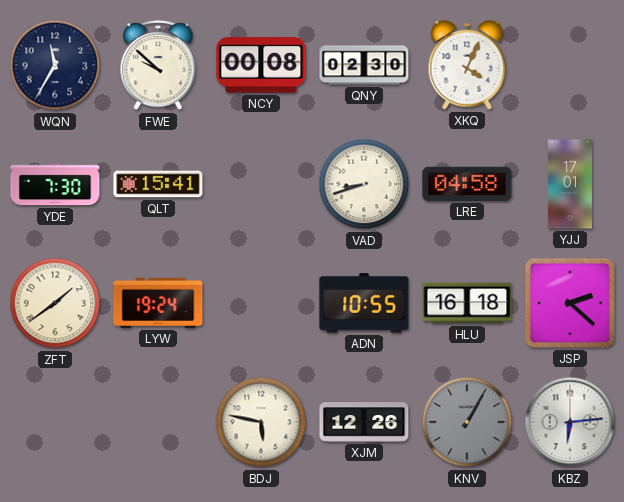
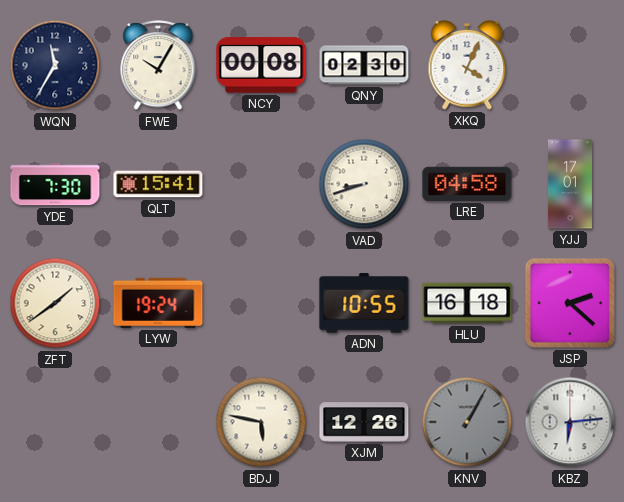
FWE: 9:52 -> 10:05
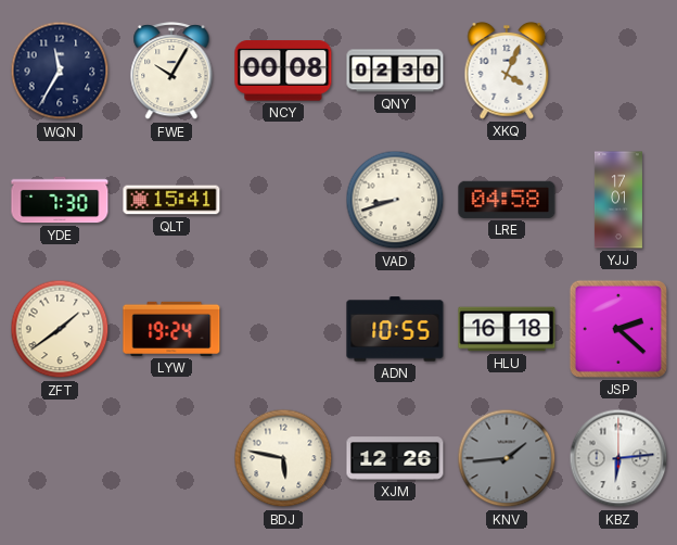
KNV: 1:05 -> 1:44
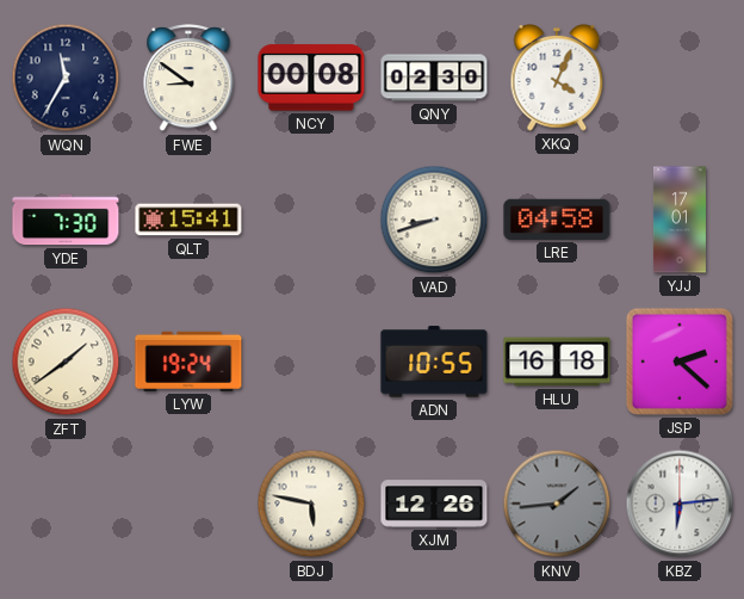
FWE: 10:05 -> 8:51
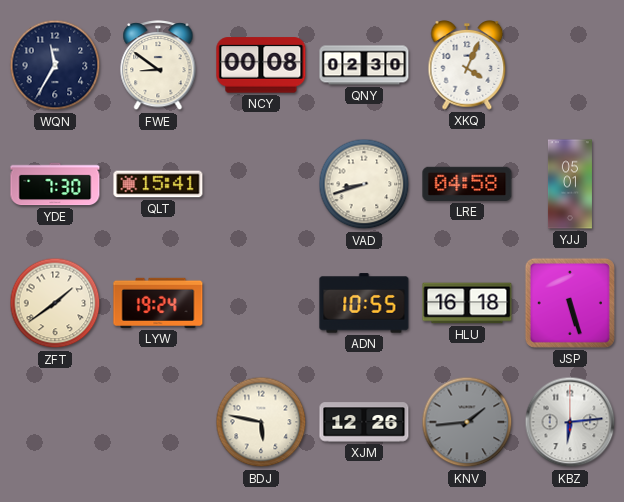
YJJ: 17:01 -> 05:01
JSP: 2:22 -> 5:27
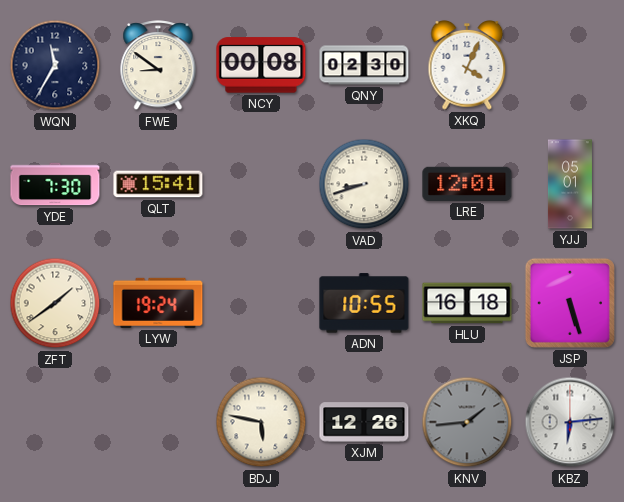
LRE: 04:58 -> 12:01
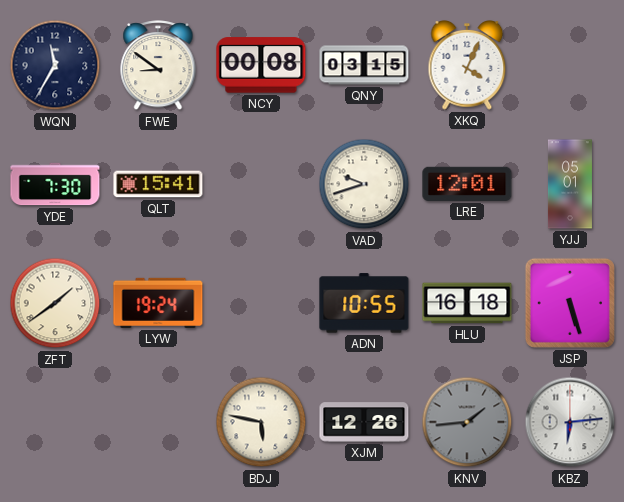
QNY: 02:30 -> 03:15
VAD: 8:42 -> 9:42
